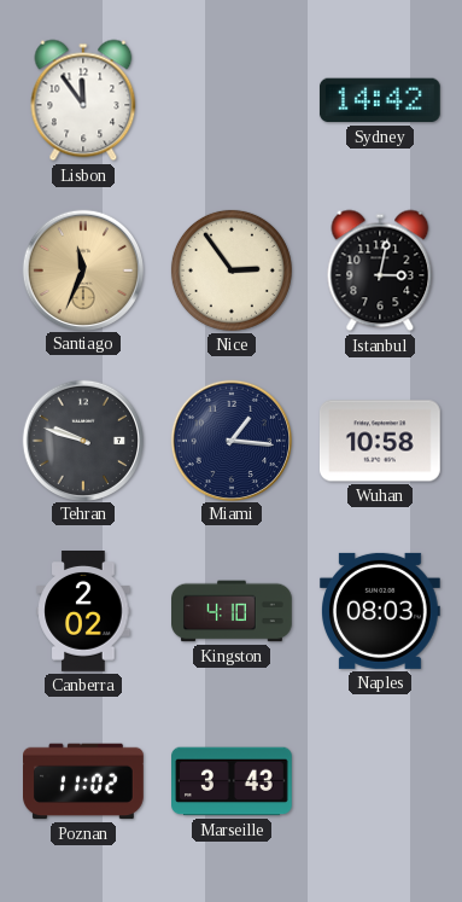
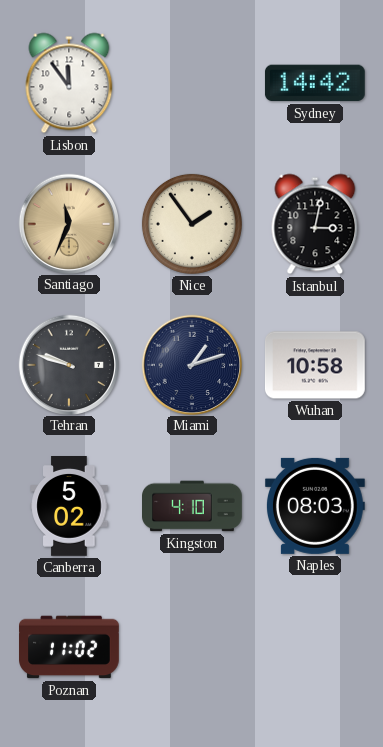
Nice: 2:54 -> 1:54
Miami: 1:16 -> 1:12
Canberra: 2:02 -> 5:02
Marseille: 3:43 -> none
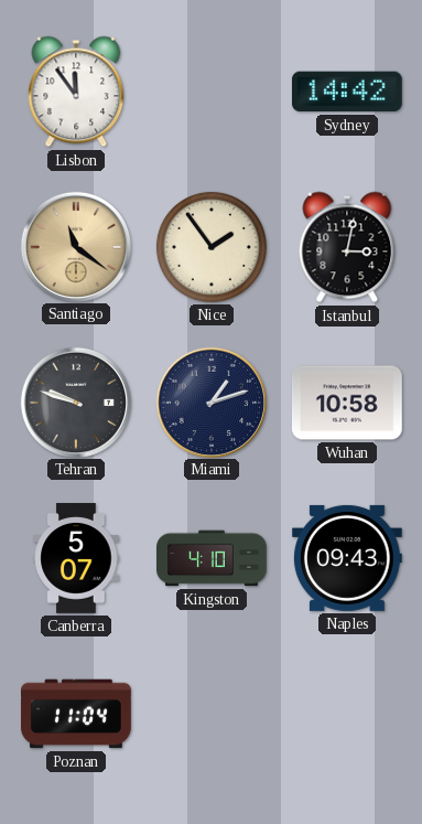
Santiago: 11:34 -> 11:21
Canberra: 5:02 -> 5:07
Naples: 08:03 -> 09:43
Poznan: 11:02 -> 11:04
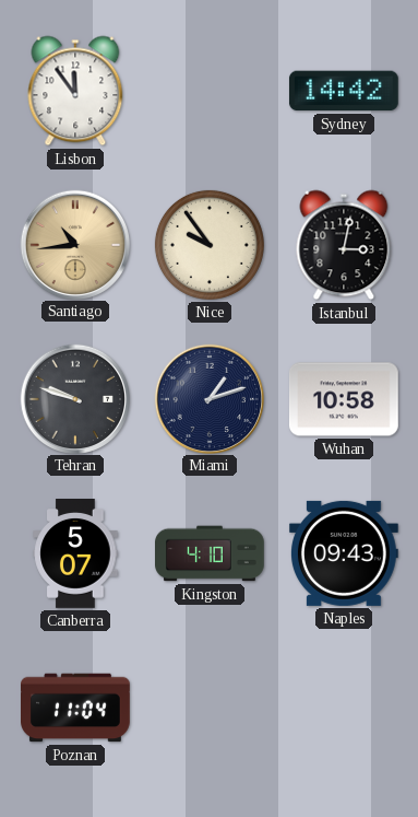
Santiago: 11:21 -> 10:44
Nice: 1:54 -> 9:54
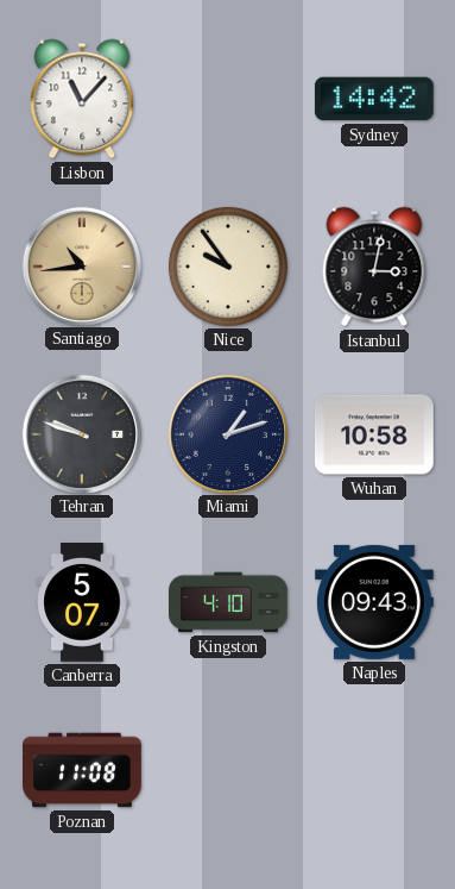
Lisbon: 11:54 -> 11:07
Poznan: 11:04 -> 11:08
